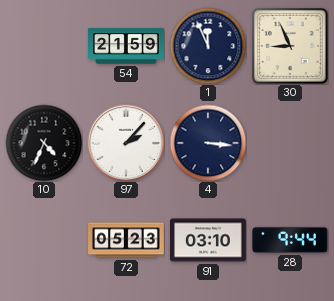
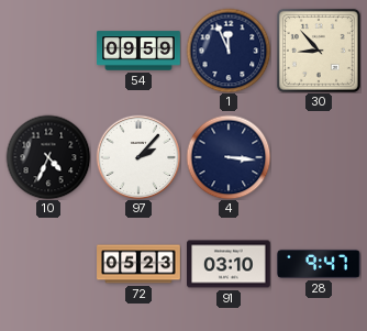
54: 21:59 -> 09:59
30: 8:56 -> 8:53
28: 9:44 -> 9:47
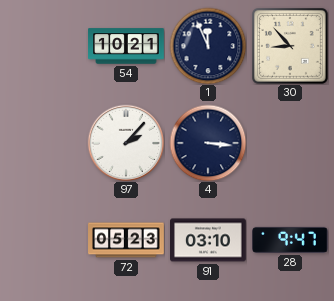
54: 09:59 -> 10:21
10: 4:34 -> none
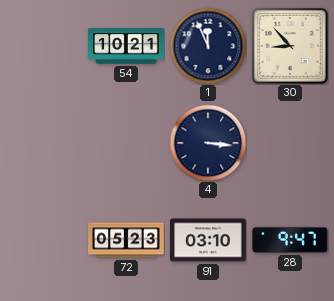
97: 2:07 -> none
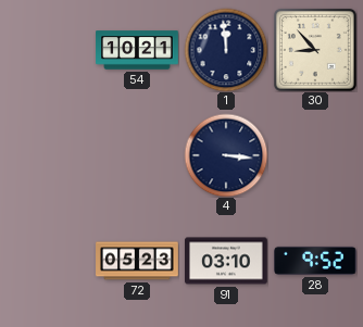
1: 11:56 -> 11:59
28: 9:47 -> 9:52
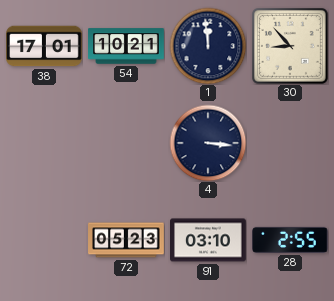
38: none -> 17:01
28: 9:52 -> 2:55
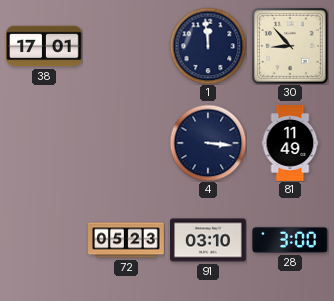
54: 10:21 -> none
81: none -> 11:49
28: 2:55 -> 3:00
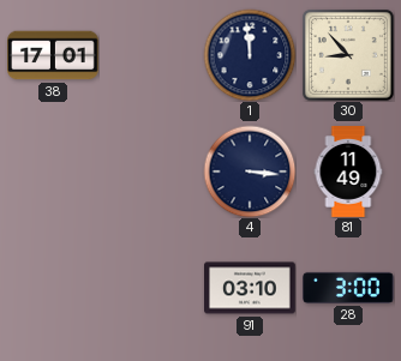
72: 05:23 -> none
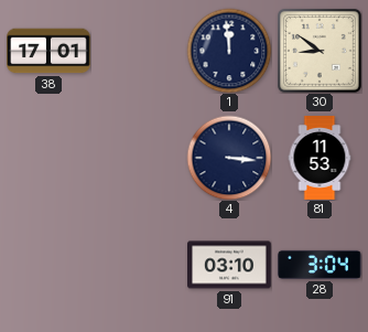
30: 8:53 -> 8:51
81: 11:49 -> 11:53
28: 3:00 -> 3:04
